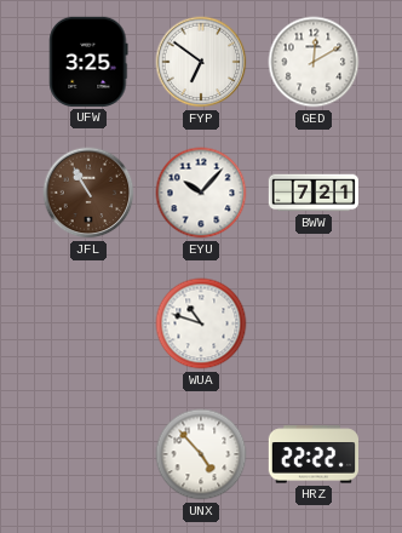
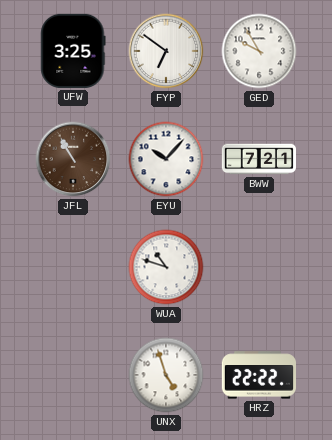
GED: 12:10 -> 9:55
UNX: 4:53 -> 4:57
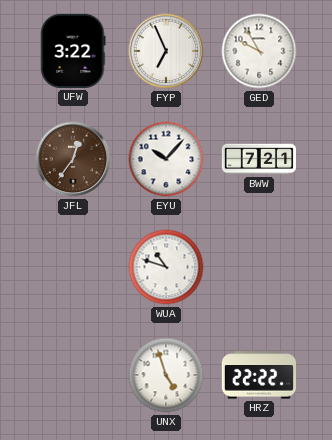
UFW: 3:25 -> 3:22
FYP: 6:51 -> 6:56
JFL: 10:55 -> 12:36
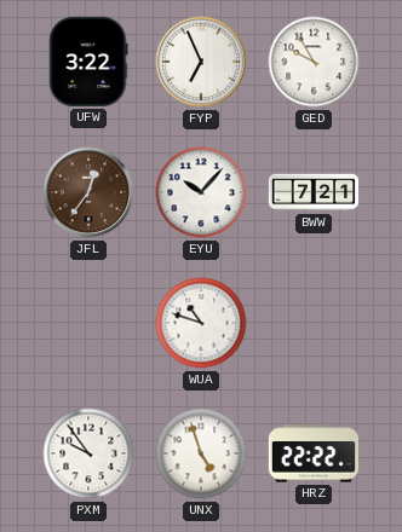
PXM: none -> 9:54
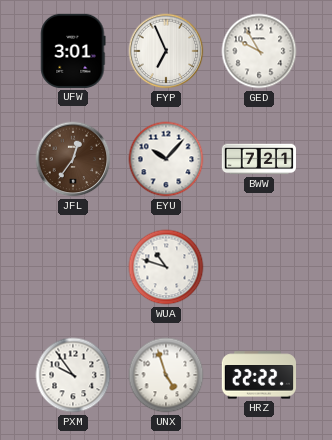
UFW: 3:22 -> 3:01
